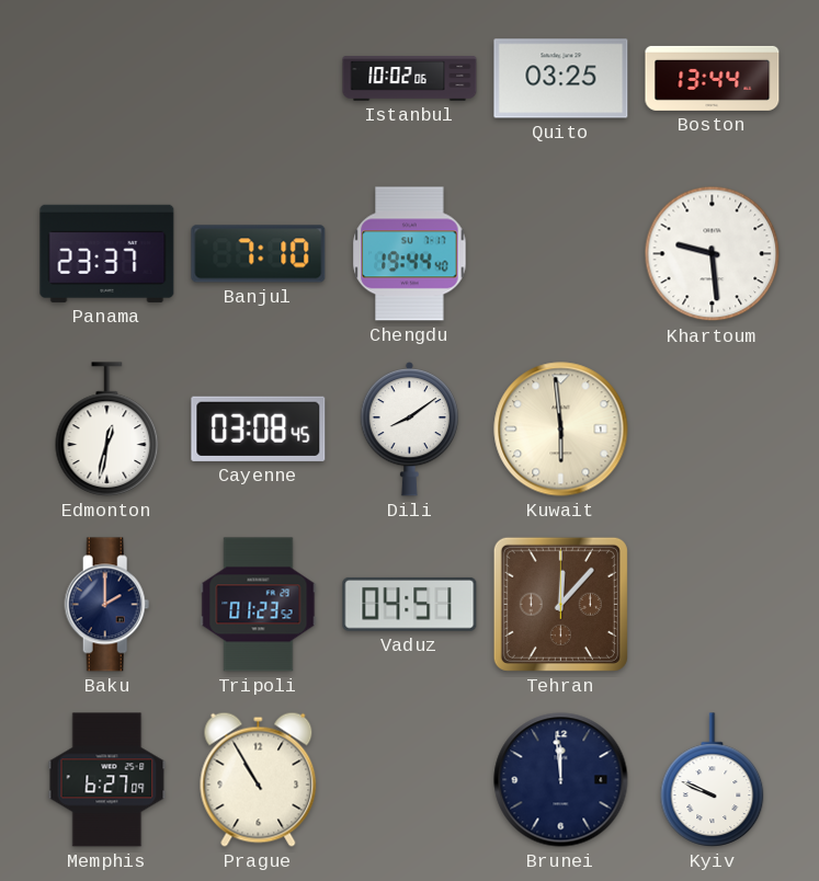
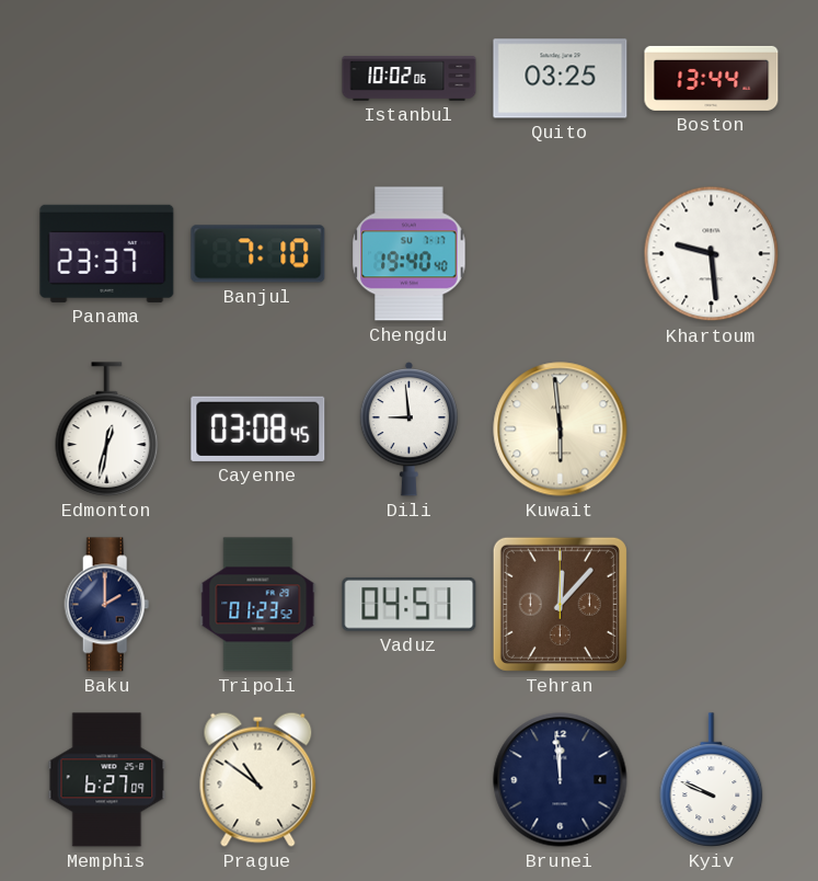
Chengdu: 19:44 -> 19:40
Dili: 8:09 -> 8:59
Prague: 10:55 -> 10:51
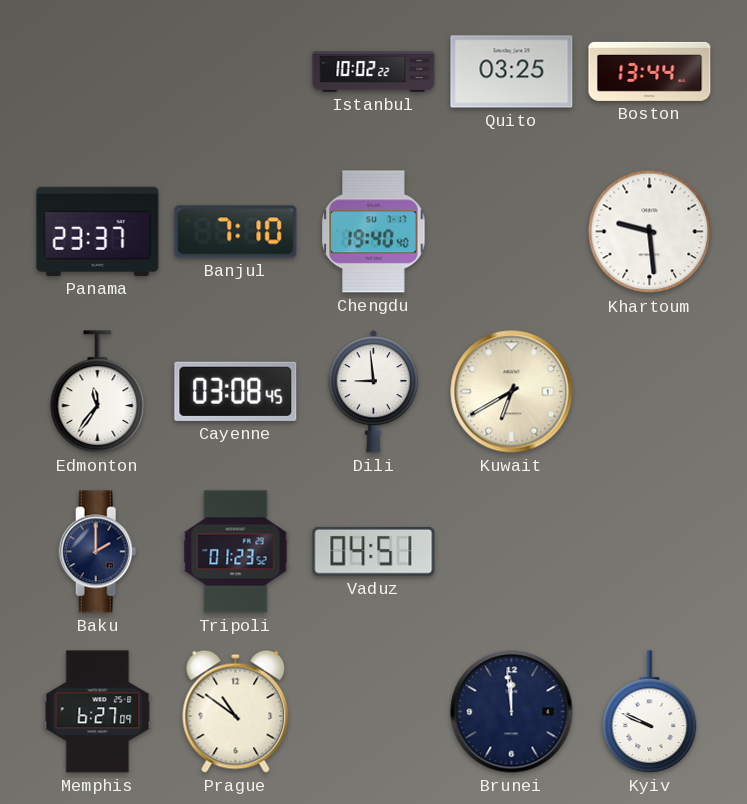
Istanbul: 10:02:06 -> 10:02:22
Edmonton: 12:32 -> 11:36
Kuwait: 5:59 -> 6:40
Tehran: 12:07 -> none
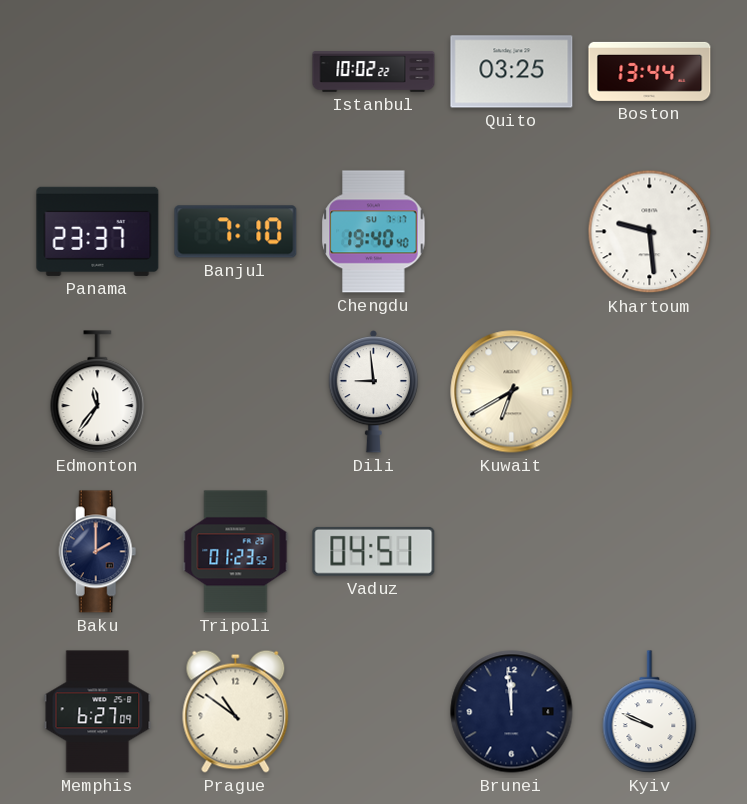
Cayenne: 03:08 -> none
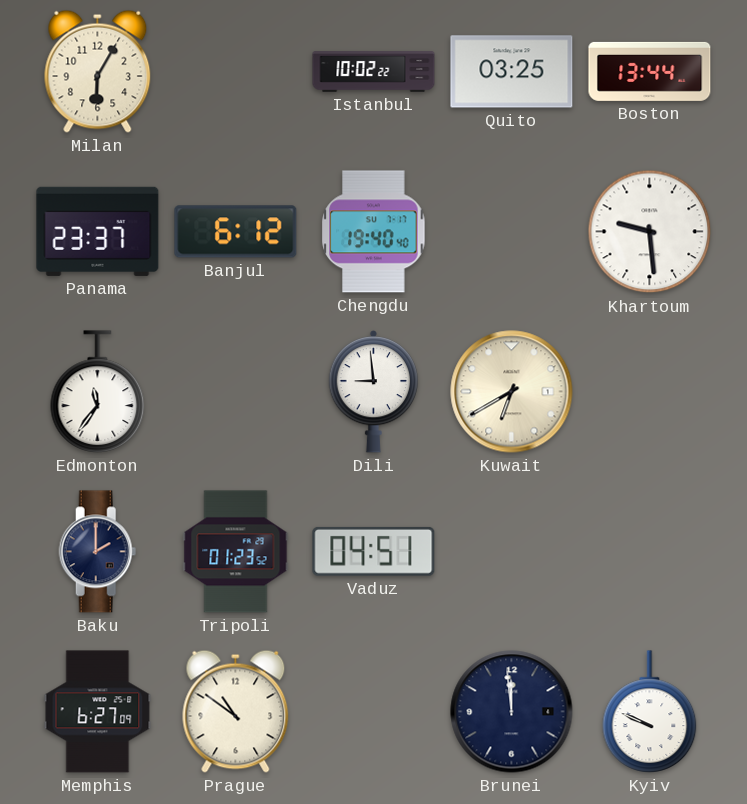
Milan: none -> 6:05
Banjul: 7:10 -> 6:12
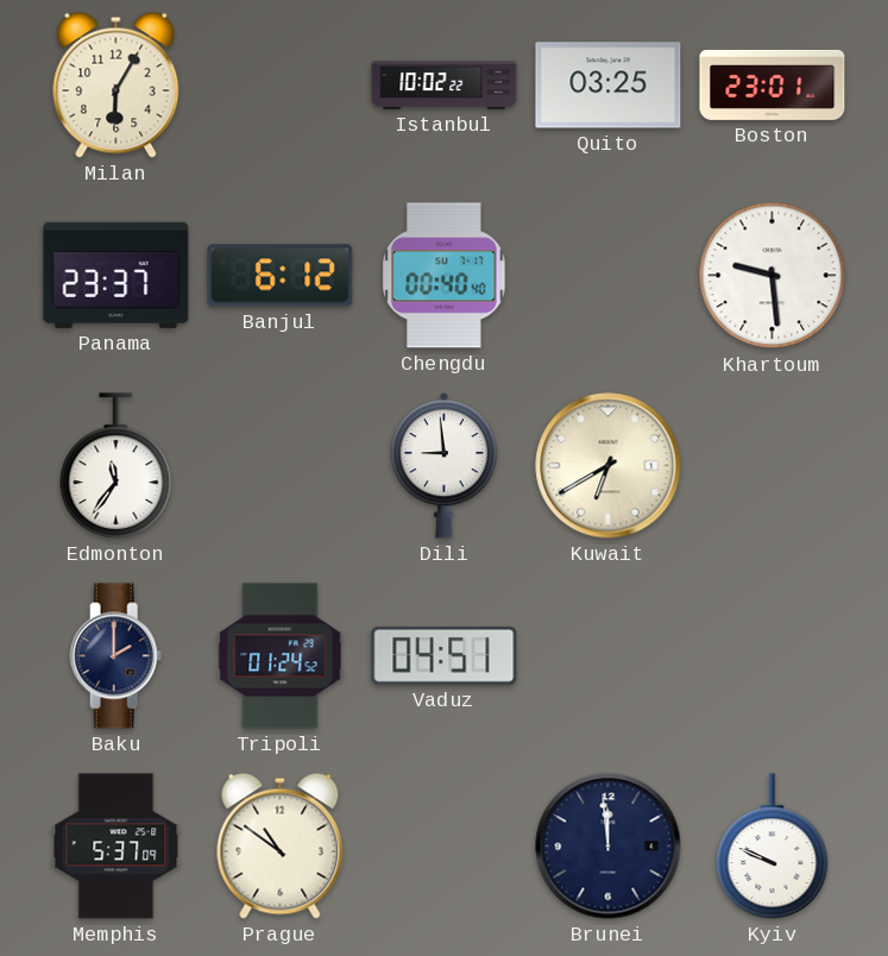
Boston: 13:44 -> 23:01
Chengdu: 19:40 -> 00:40
Tripoli: 01:23 -> 01:24
Memphis: 6:27 -> 5:37
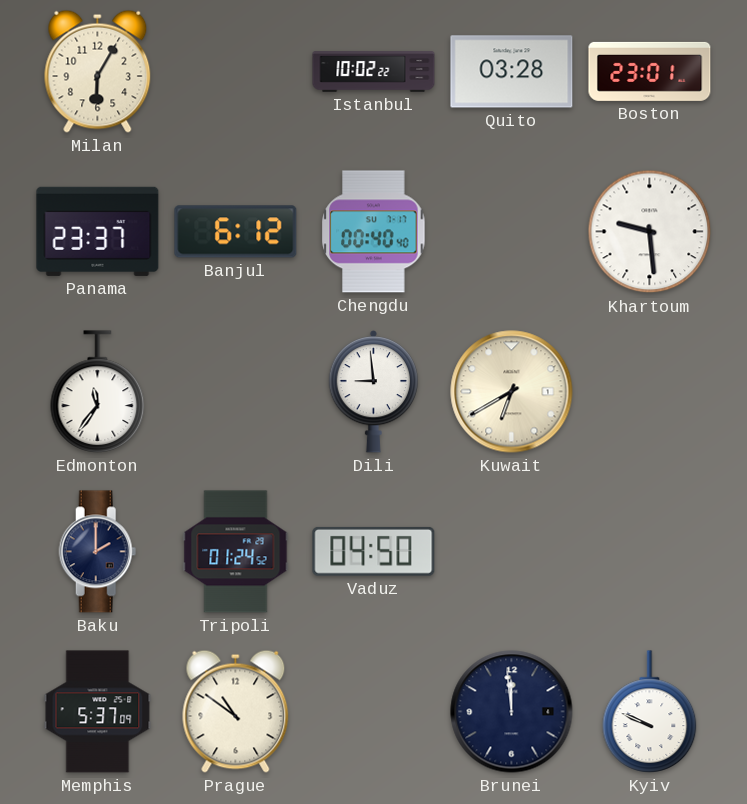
Quito: 03:25 -> 03:28
Vaduz: 04:51 -> 04:50
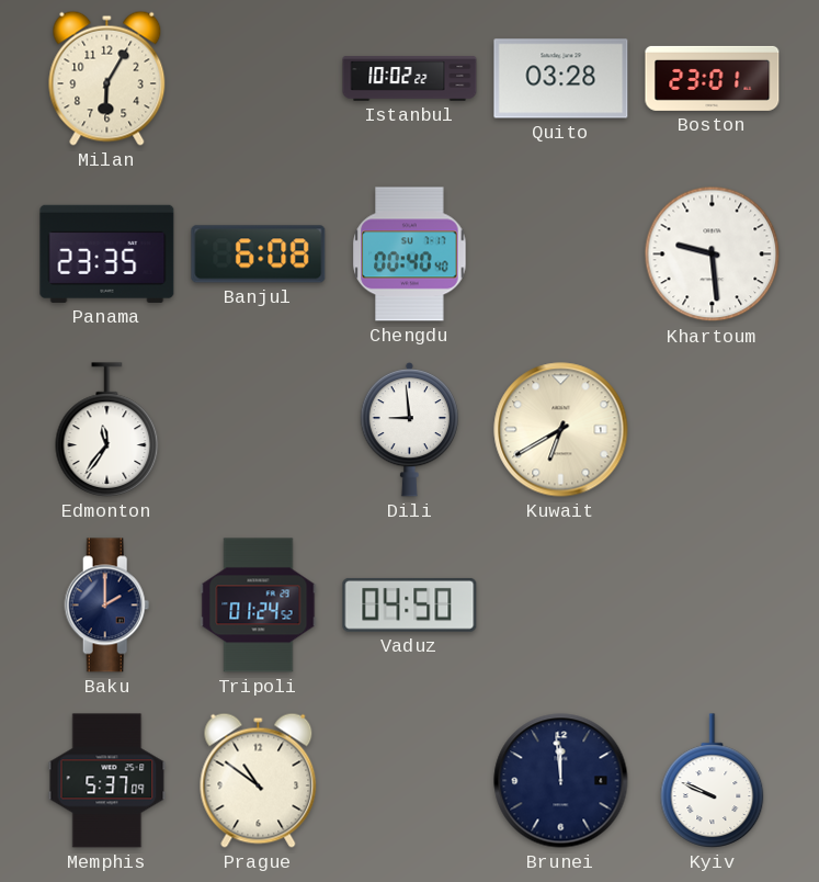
Panama: 23:37 -> 23:35
Banjul: 6:12 -> 6:08
